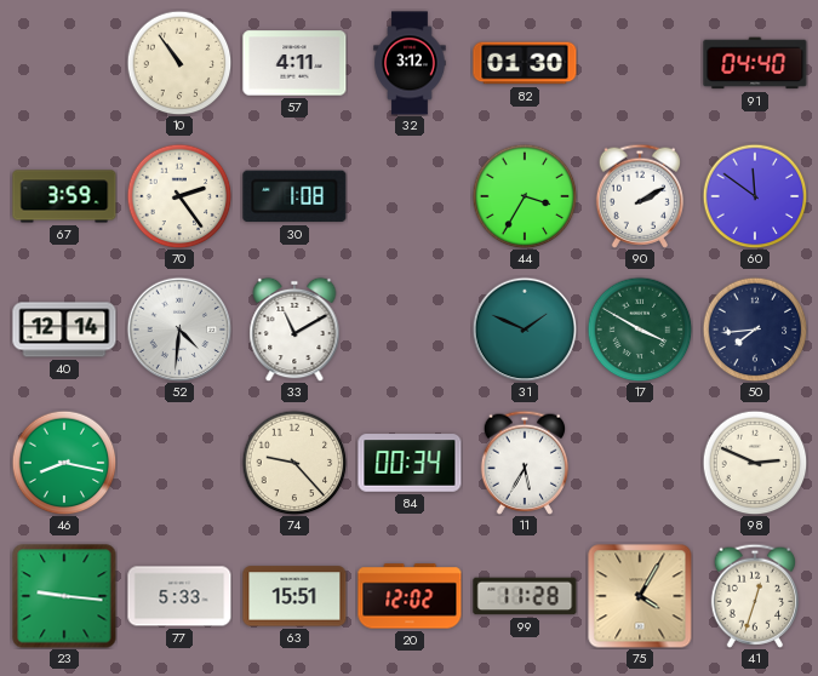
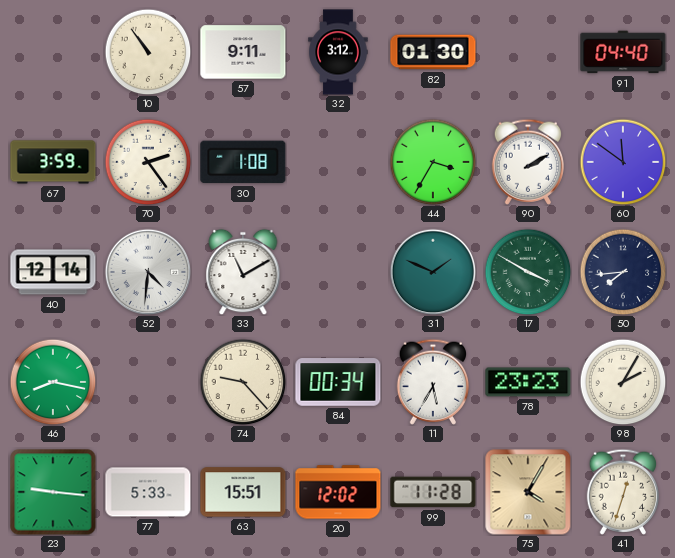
57: 4:11 -> 9:11
78: none -> 23:23
98: 2:49 -> 2:05
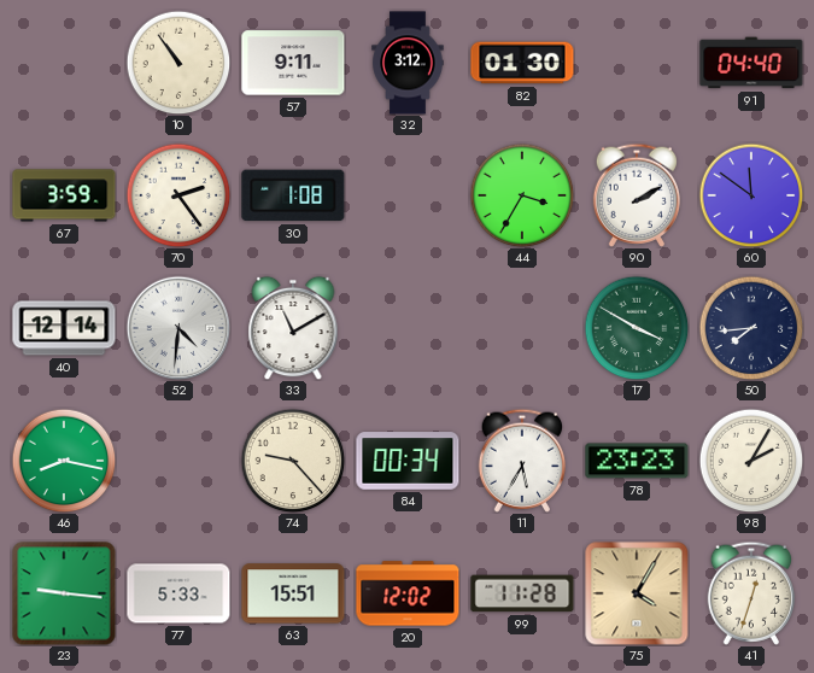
31: 1:49 -> none
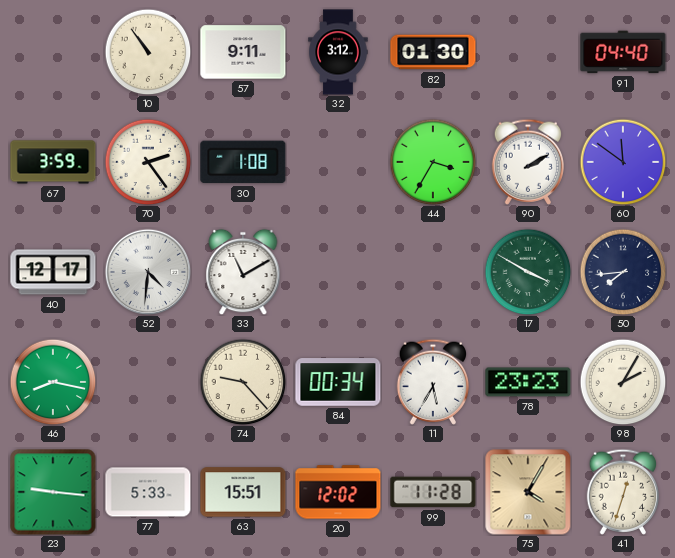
40: 12:14 -> 12:17
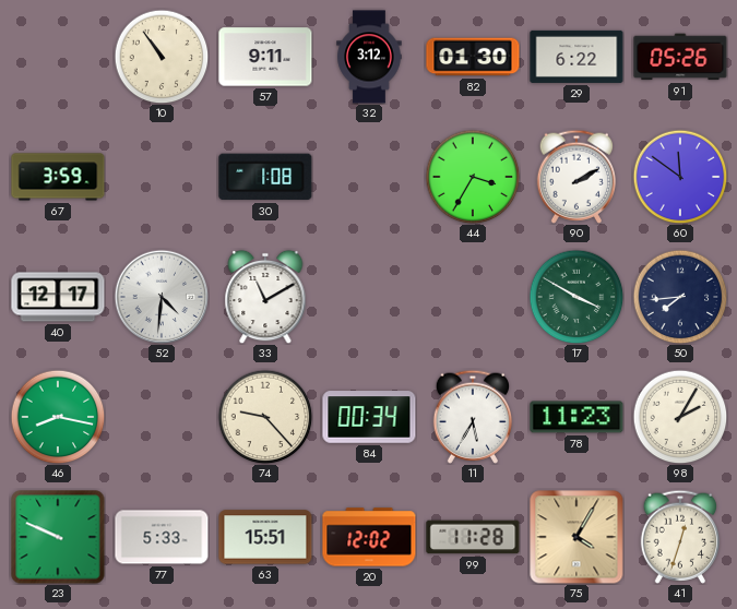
29: none -> 6:22
91: 04:40 -> 05:26
70: 2:24 -> none
78: 23:23 -> 11:23
23: 9:16 -> 9:49
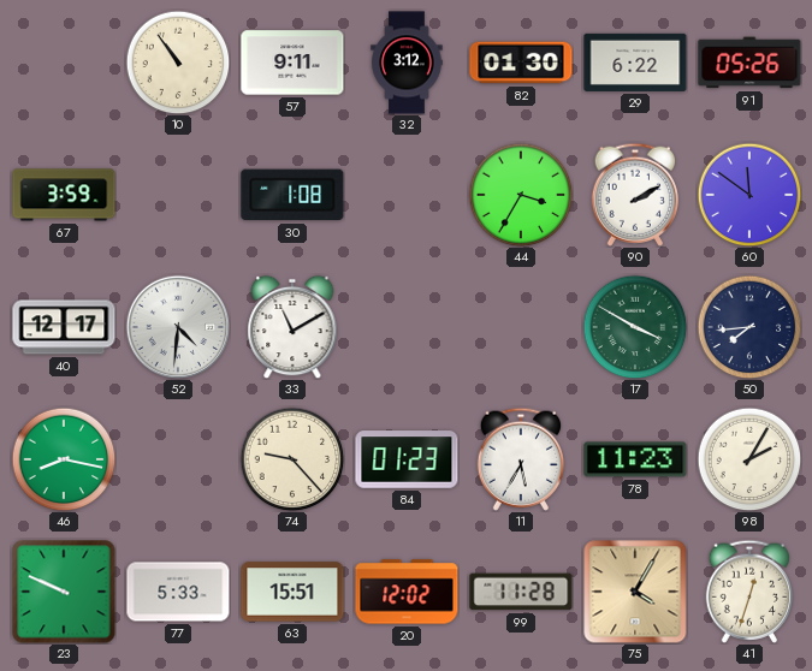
84: 00:34 -> 01:23
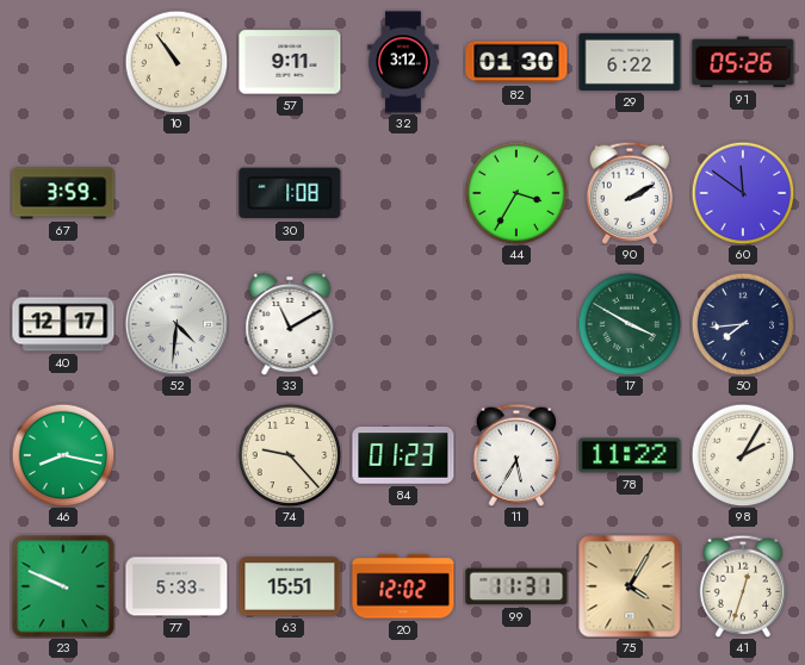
78: 11:23 -> 11:22
99: 11:28 -> 11:31
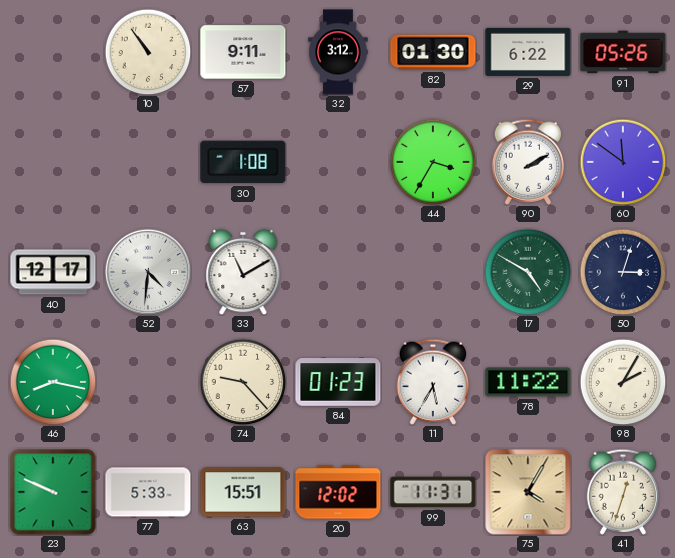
67: 3:59 -> none
17: 3:50 -> 4:50
50: 7:44 -> 3:03
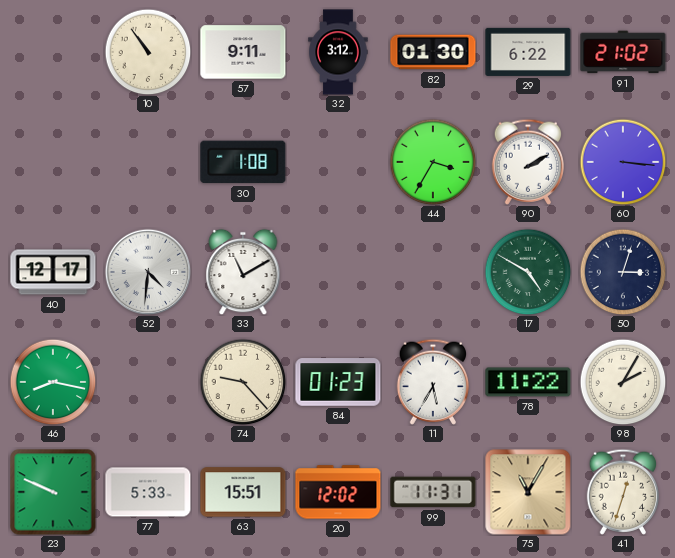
91: 05:26 -> 21:02
60: 11:51 -> 3:16
75: 4:05 -> 11:05
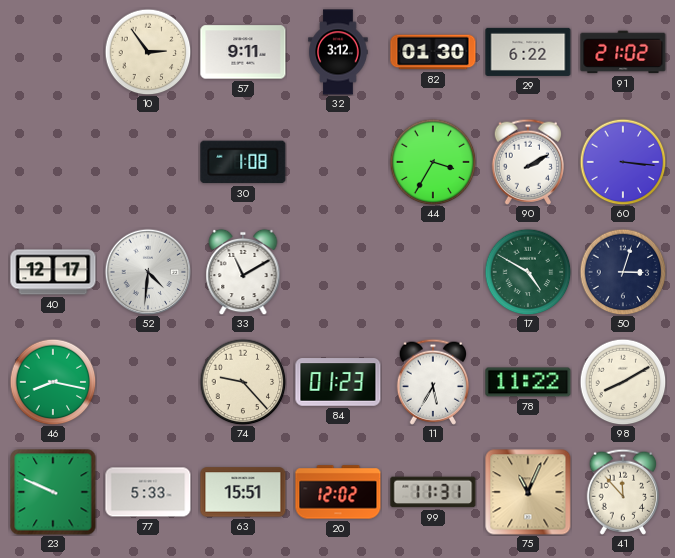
10: 10:54 -> 2:54
98: 2:05 -> 8:10
75: 11:05 -> 11:04
41: 12:33 -> 11:53
